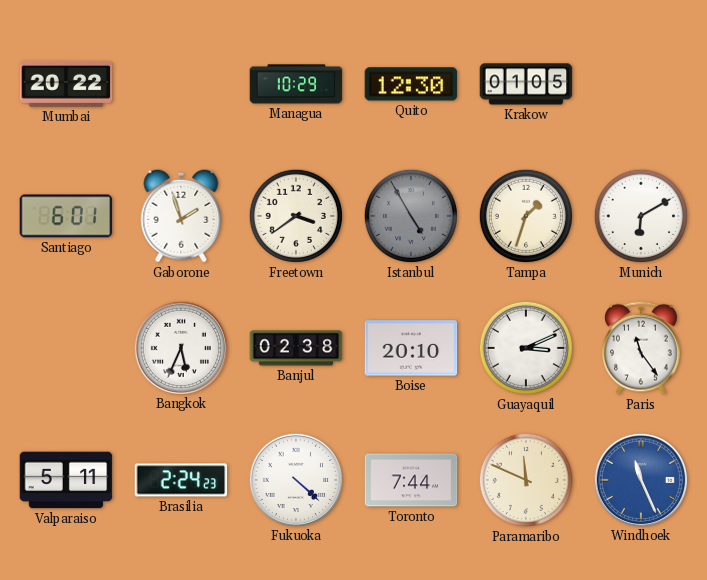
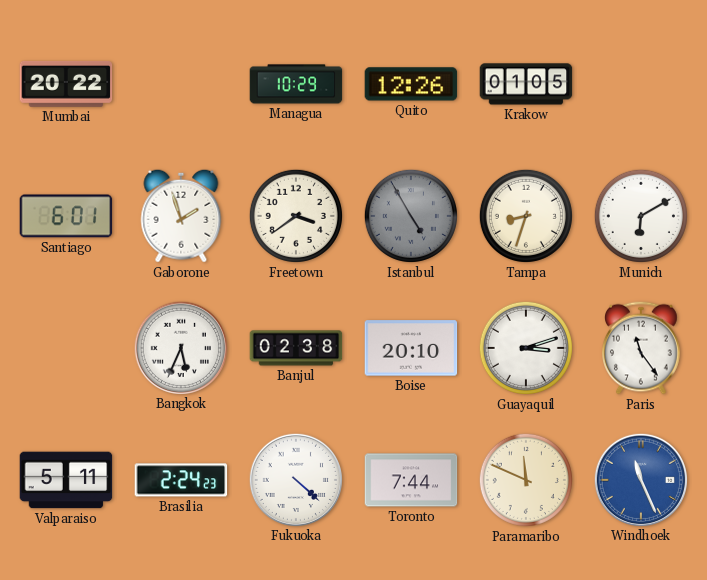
Quito: 12:30 -> 12:26
Tampa: 1:33 -> 8:33
Guayaquil: 3:11 -> 3:12
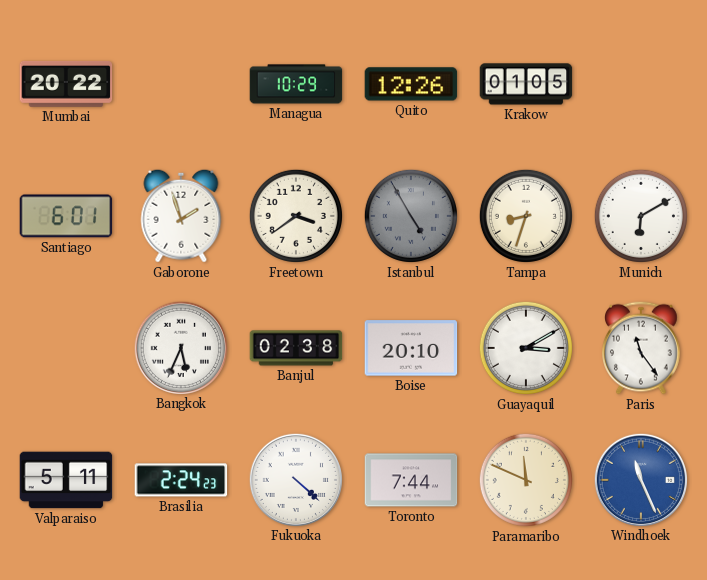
Guayaquil: 3:12 -> 3:10
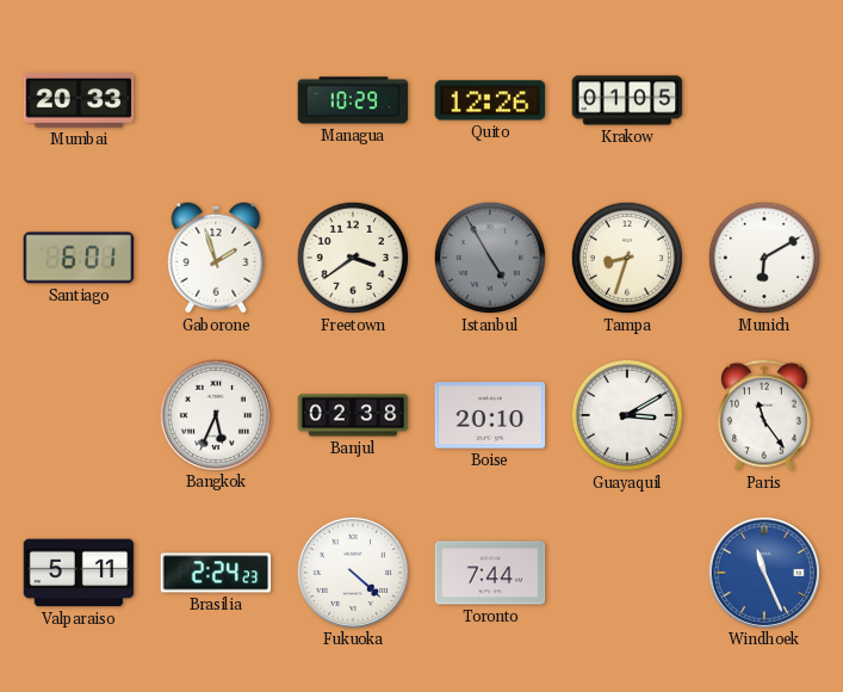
Mumbai: 20:22 -> 20:33
Paramaribo: 11:49 -> none
